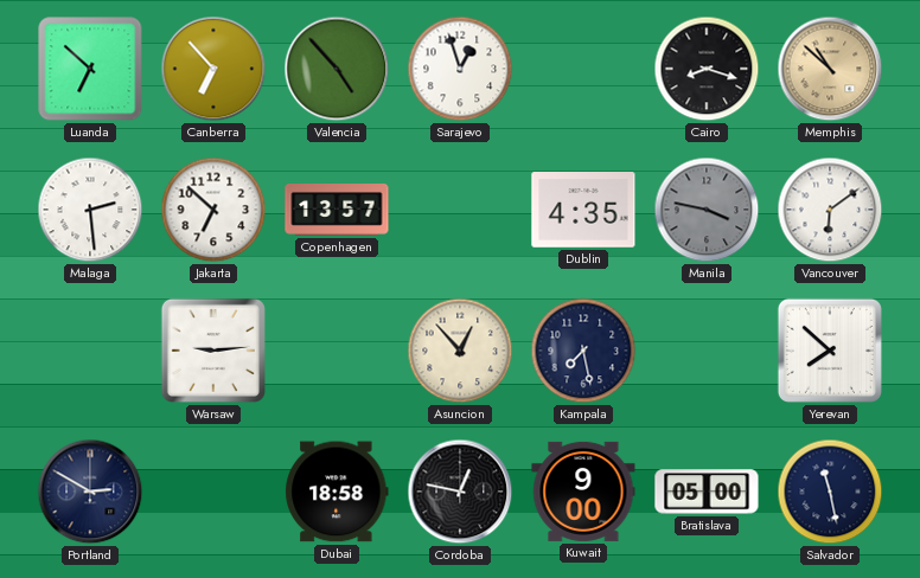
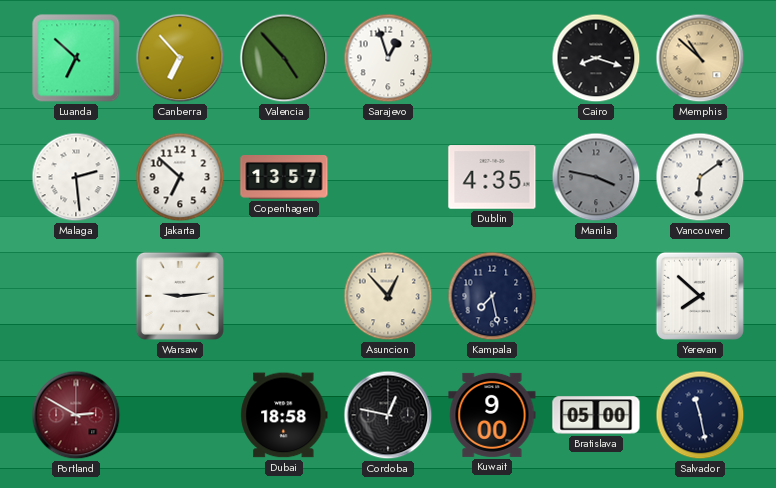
Portland dial: navy -> burgundy
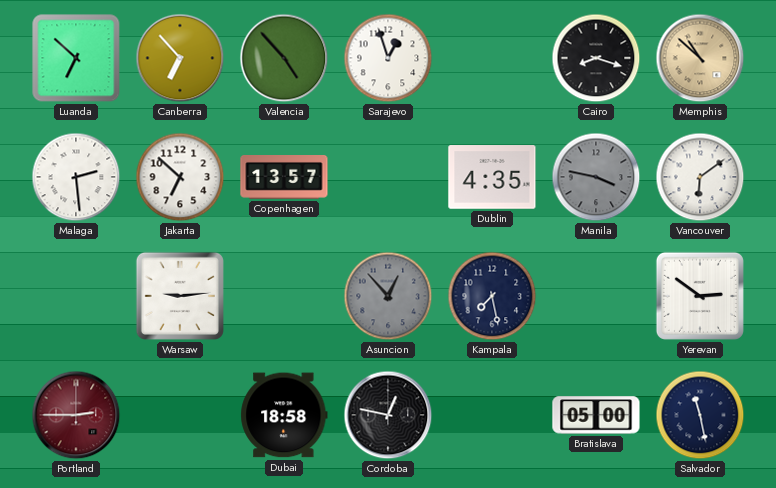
Asuncion dial: cream -> grey
Yerevan: 7:52 -> 2:51
Portland: 2:50 -> 2:45
Kuwait: 9:00 -> none
